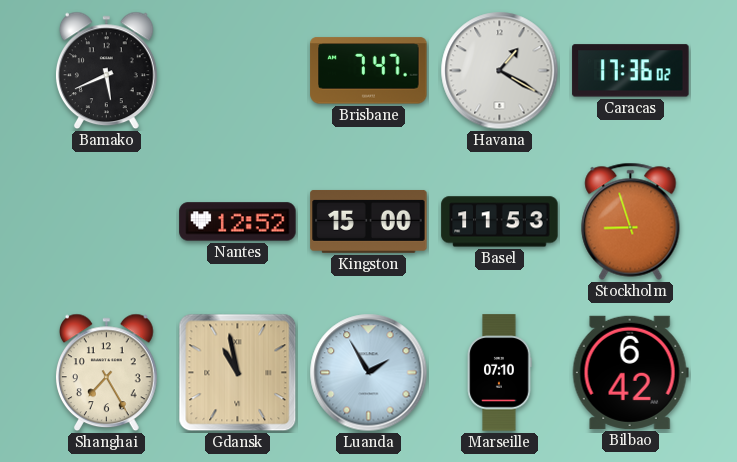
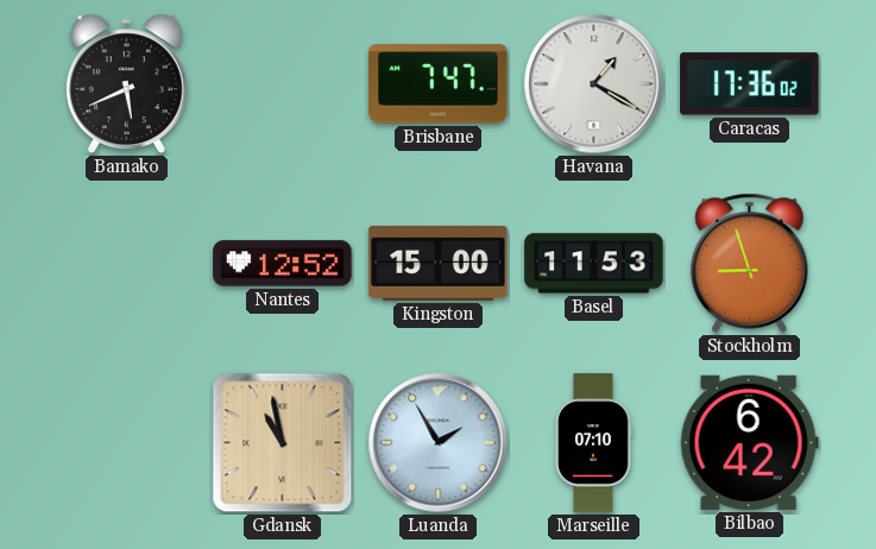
Shanghai: 7:25 -> none
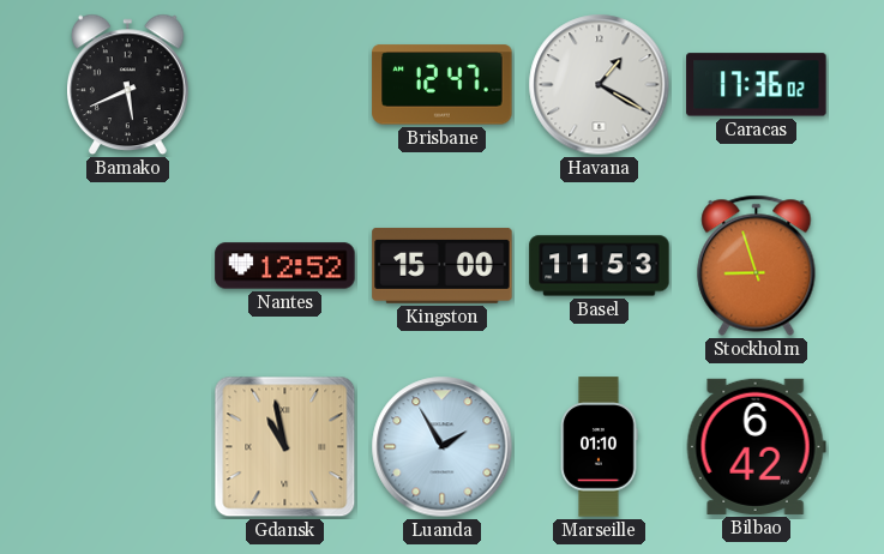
Brisbane: 7:47 -> 12:47
Marseille: 07:10 -> 01:10
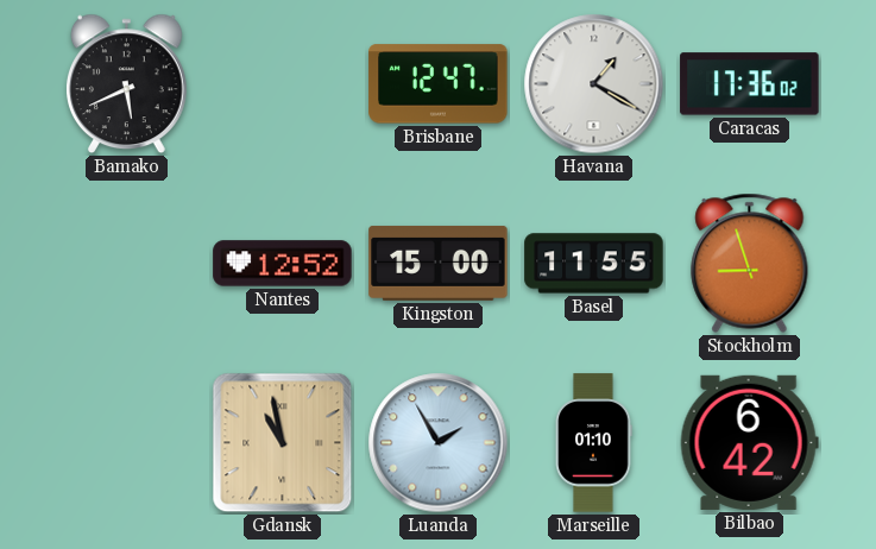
Basel: 11:53 -> 11:55
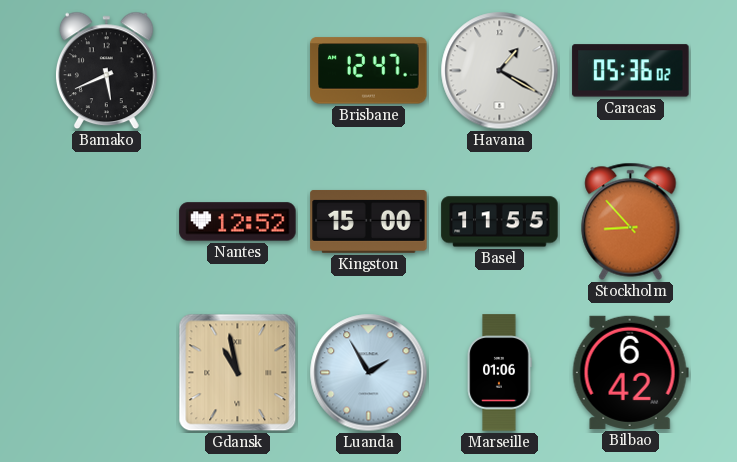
Caracas: 17:36 -> 05:36
Stockholm: 8:57 -> 8:53
Marseille: 01:10 -> 01:06
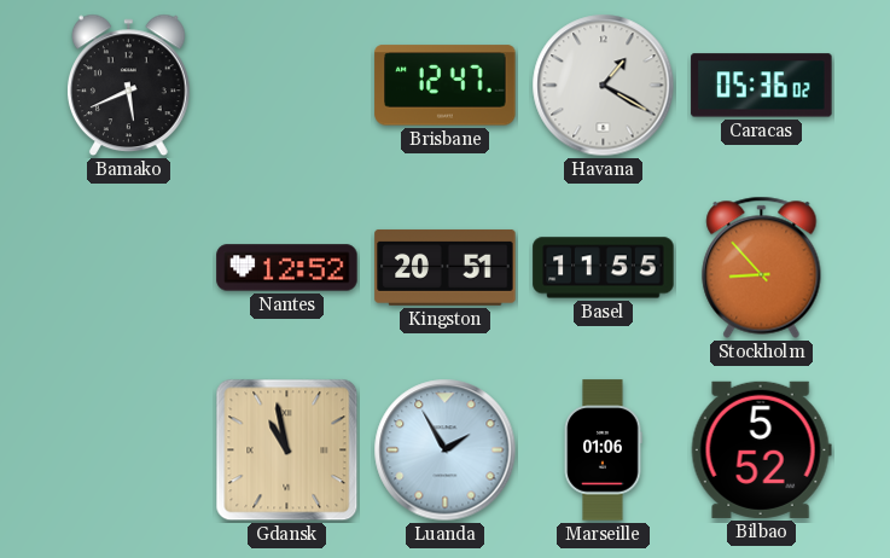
Kingston: 15:00 -> 20:51
Bilbao: 6:42 -> 5:52
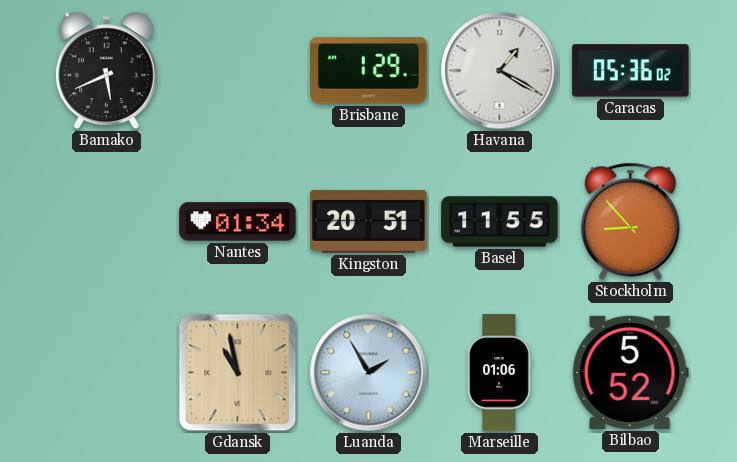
Brisbane: 12:47 -> 1:29
Nantes: 12:52 -> 01:34
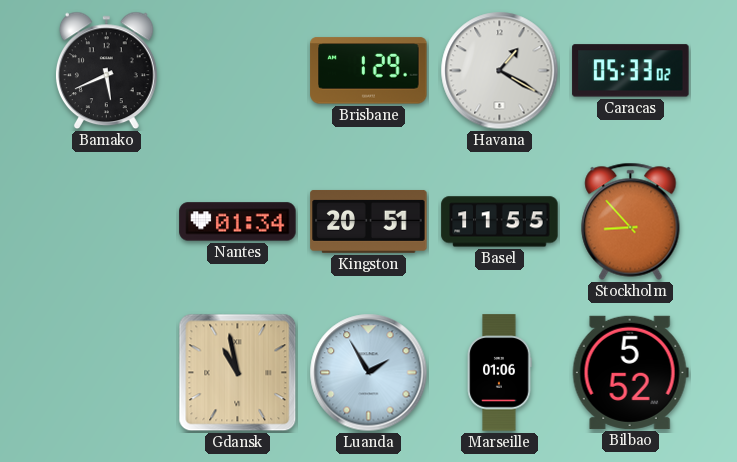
Caracas: 05:36 -> 05:33
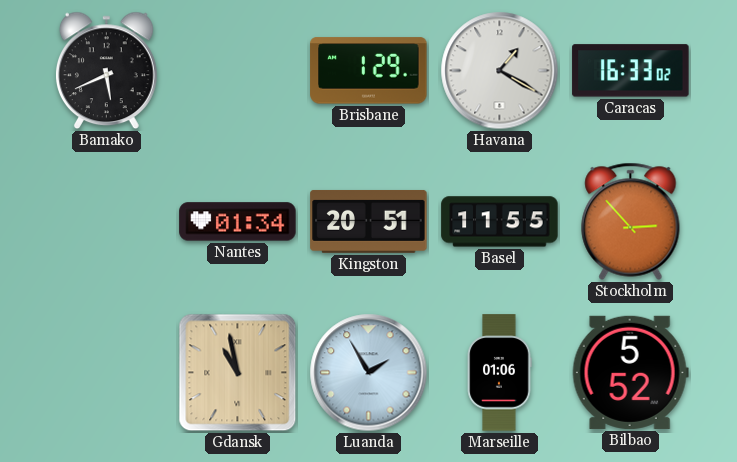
Caracas: 05:33 -> 16:33
Stockholm: 8:53 -> 2:53
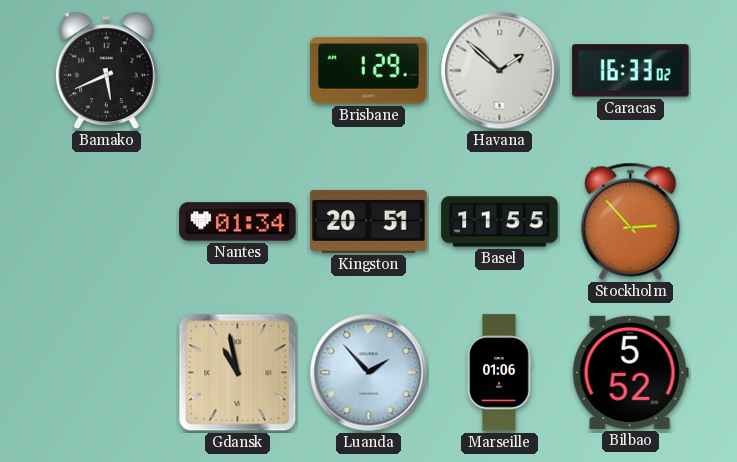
Havana: 1:20 -> 1:52
Luanda: 1:55 -> 1:53
